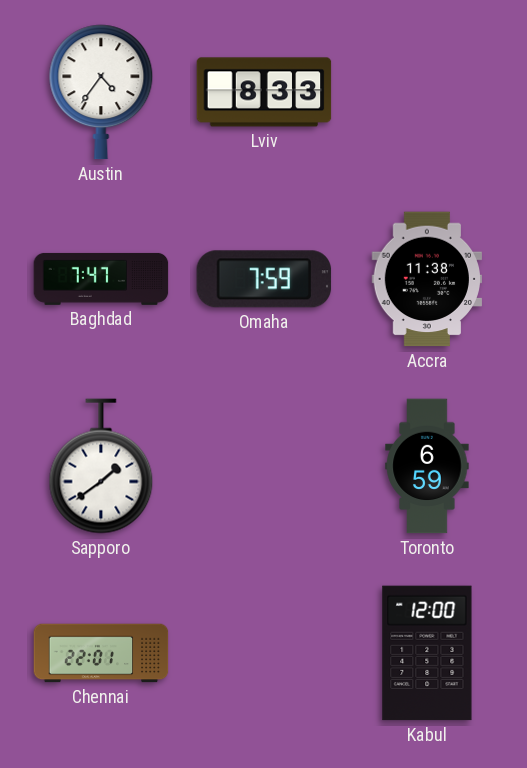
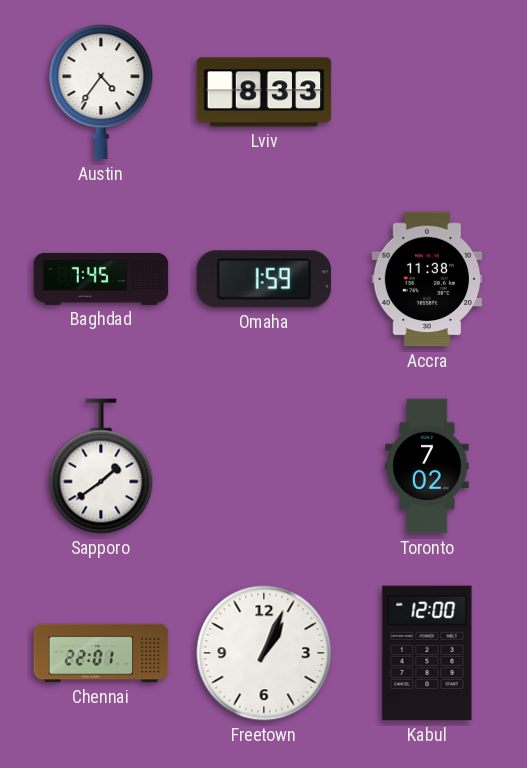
Baghdad: 7:47 -> 7:45
Omaha: 7:59 -> 1:59
Toronto: 6:59 -> 7:02
Freetown: none -> 1:04
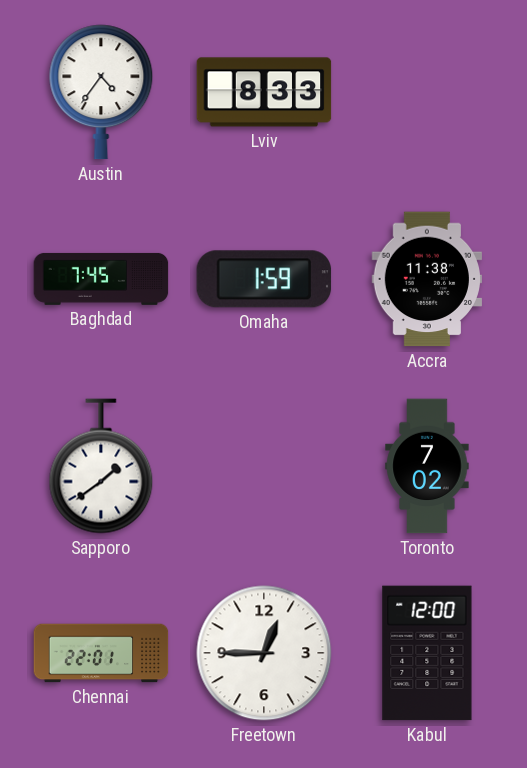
Freetown: 1:04 -> 12:45
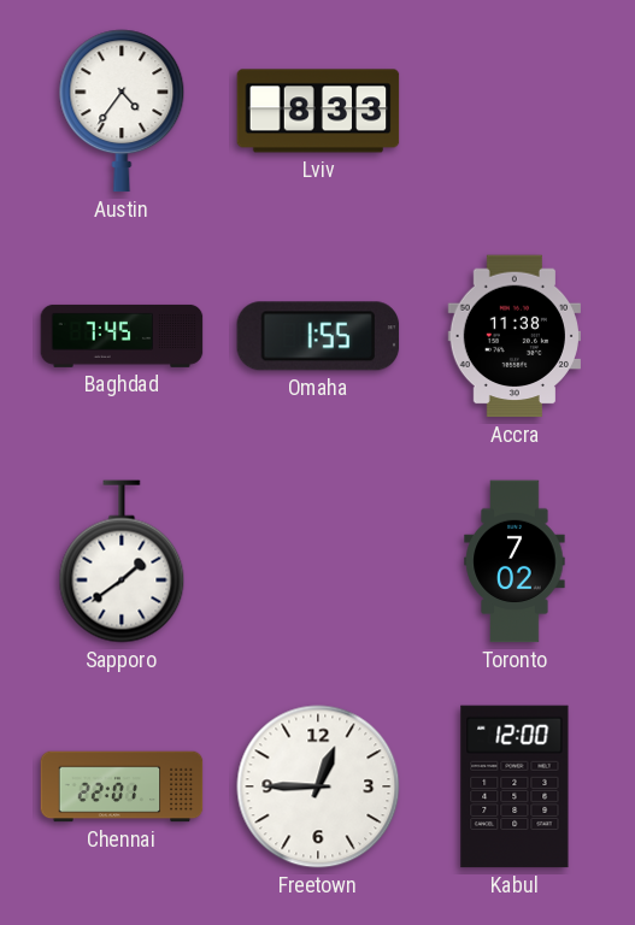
Omaha: 1:59 -> 1:55
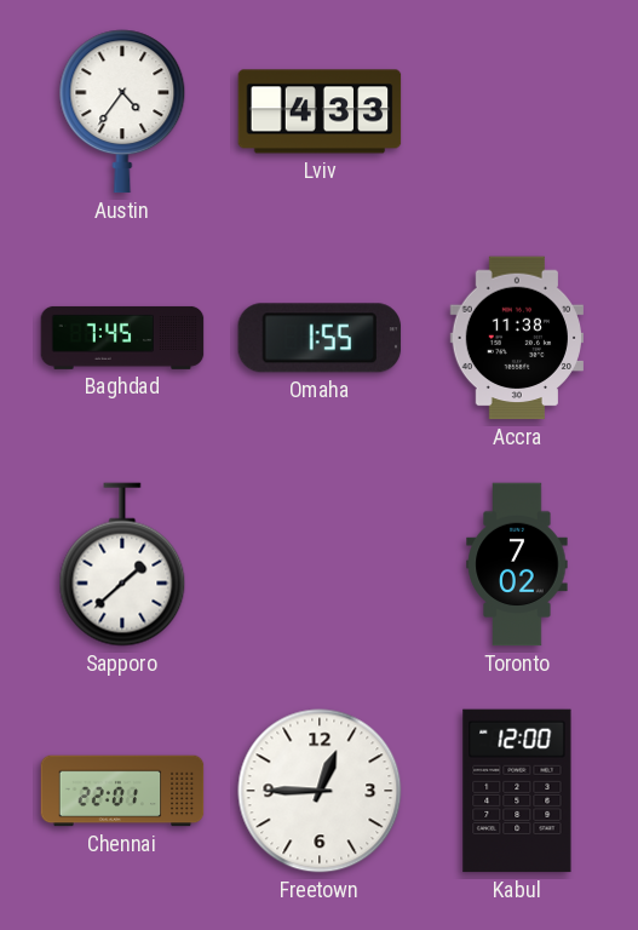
Lviv: 8:33 -> 4:33
Sapporo: 1:39 -> 1:38
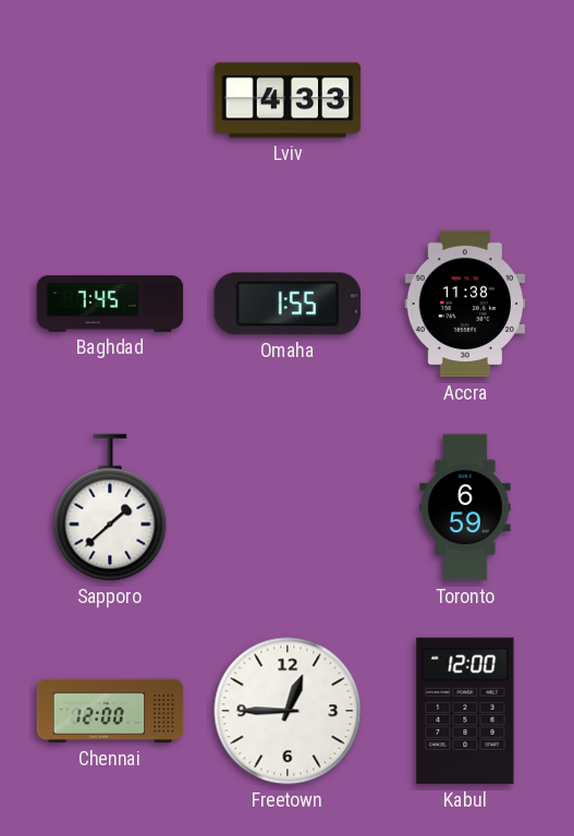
Austin: 4:36 -> none
Toronto: 7:02 -> 6:59
Chennai: 22:01 -> 12:00
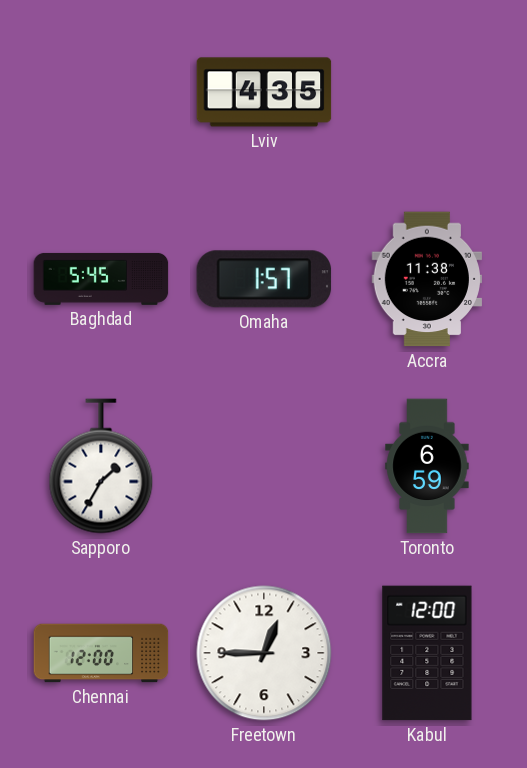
Lviv: 4:33 -> 4:35
Baghdad: 7:45 -> 5:45
Omaha: 1:55 -> 1:57
Sapporo: 1:38 -> 1:35
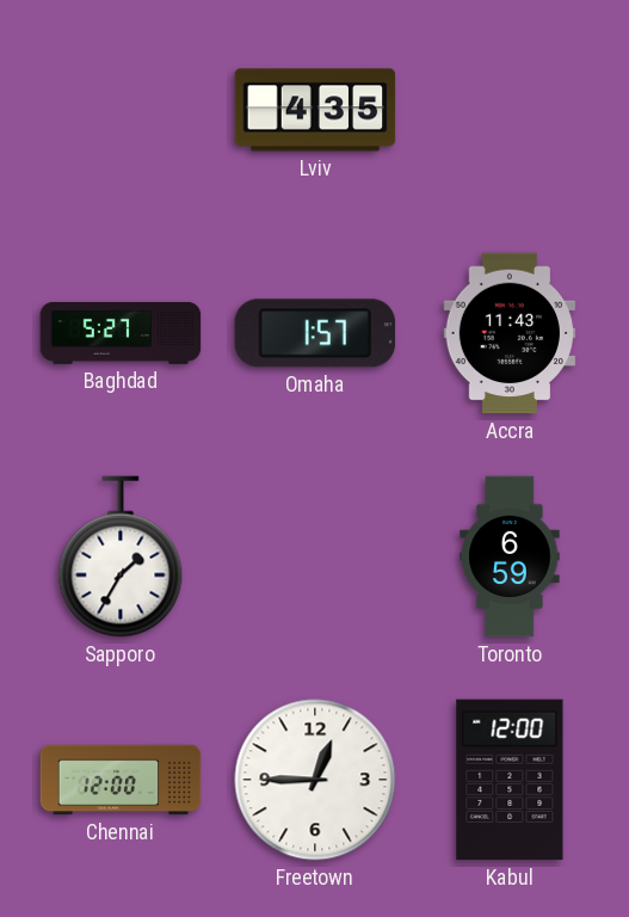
Baghdad: 5:45 -> 5:27
Accra: 11:38 -> 11:43
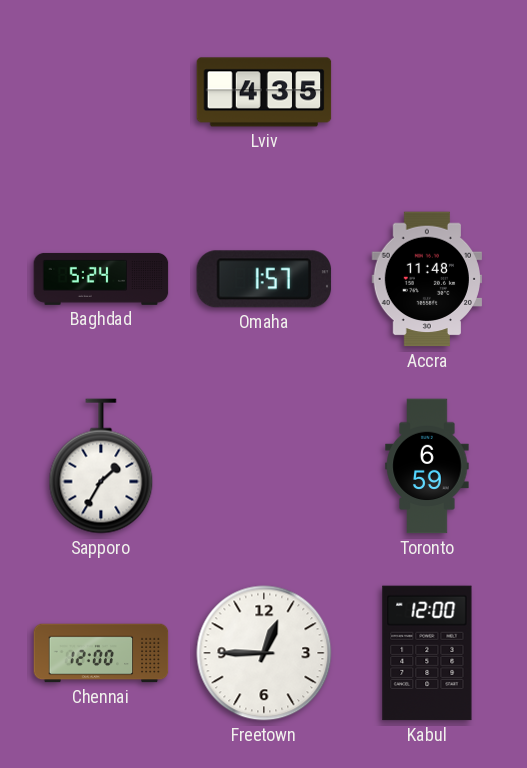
Baghdad: 5:27 -> 5:24
Accra: 11:43 -> 11:48
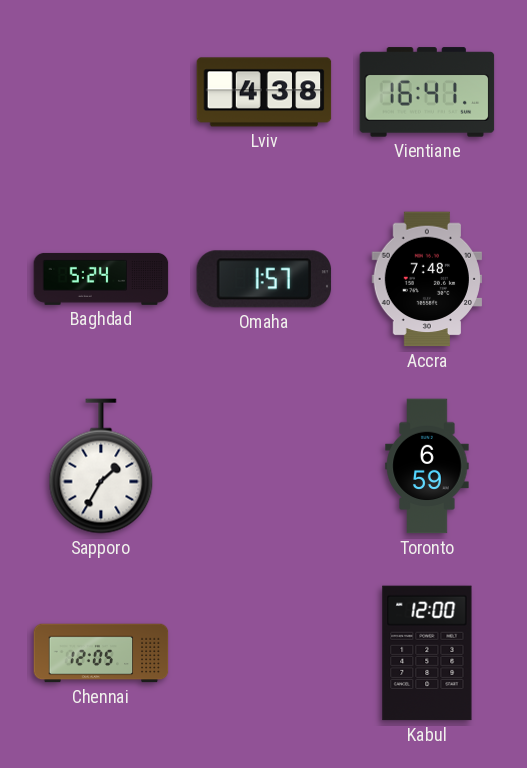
Lviv: 4:35 -> 4:38
Vientiane: none -> 16:41
Accra: 11:48 -> 7:48
Chennai: 12:00 -> 12:05
Freetown: 12:45 -> none
